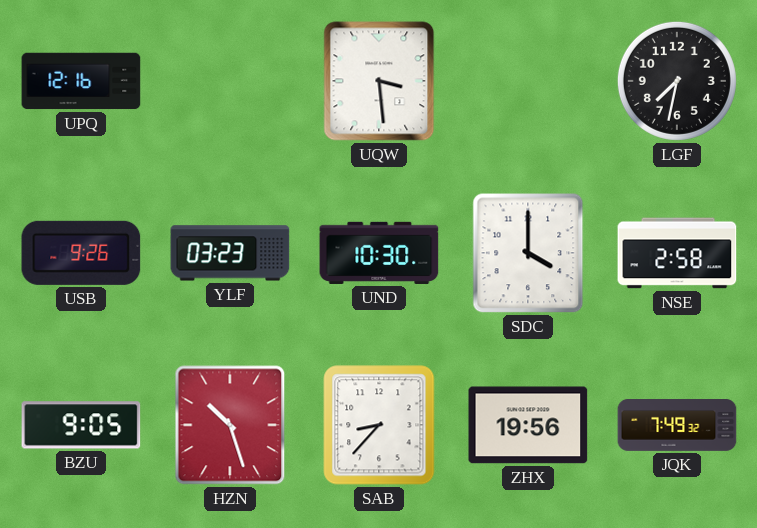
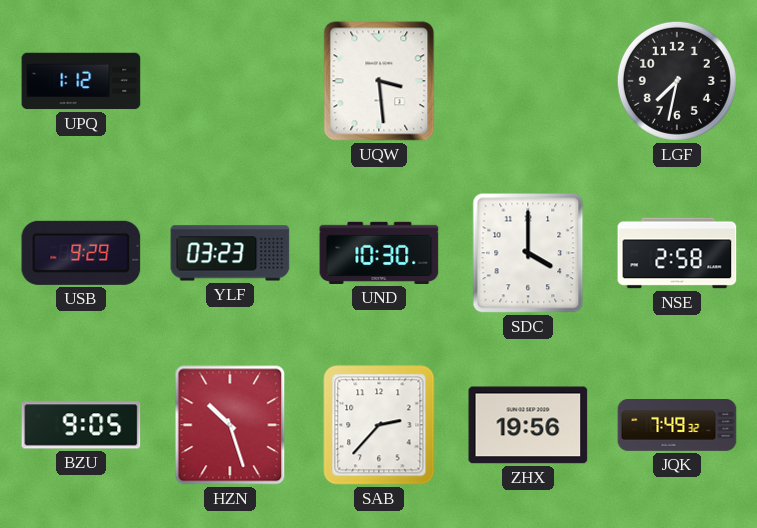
UPQ: 12:16 -> 1:12
USB: 9:26 -> 9:29
SAB: 8:37 -> 2:37
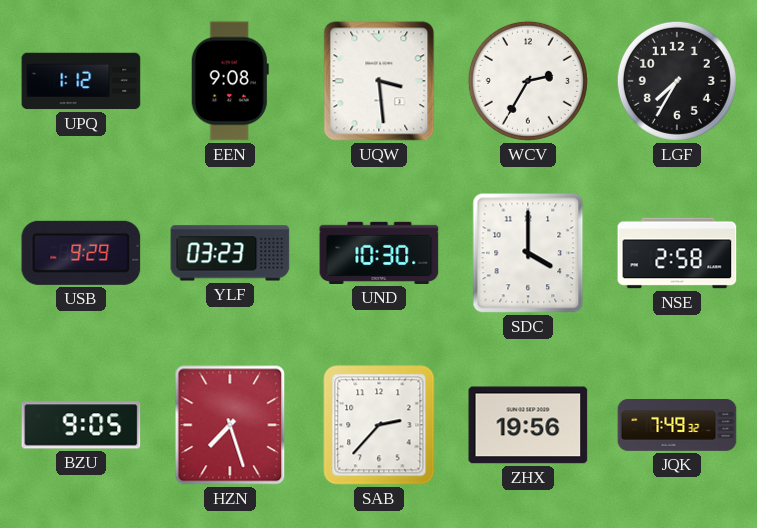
EEN: none -> 9:08
WCV: none -> 2:35
LGF: 7:32 -> 7:35
HZN: 10:27 -> 7:27
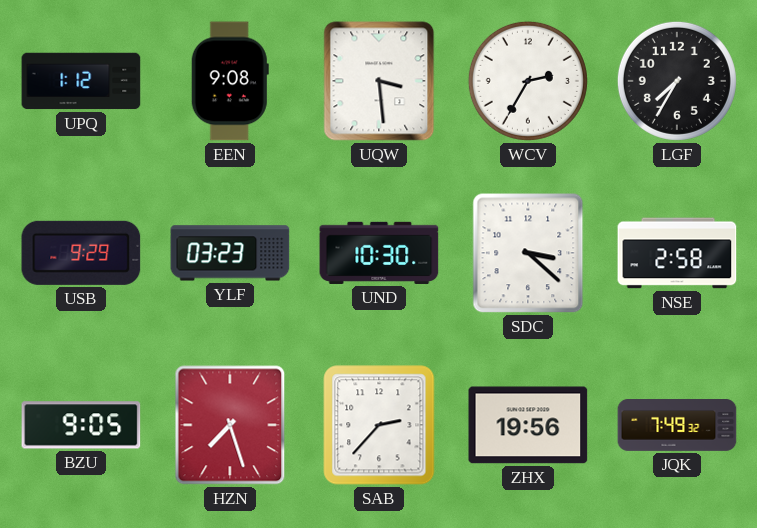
SDC: 4:00 -> 3:22
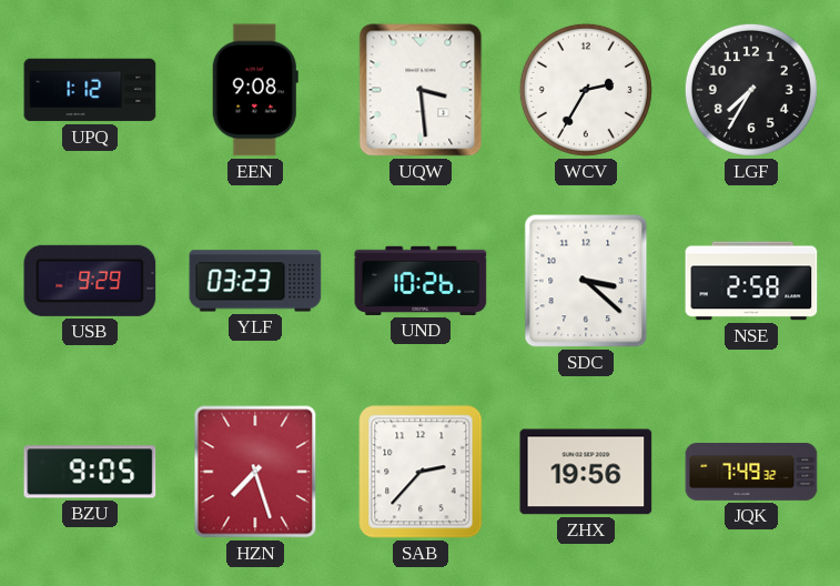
UND: 10:30 -> 10:26
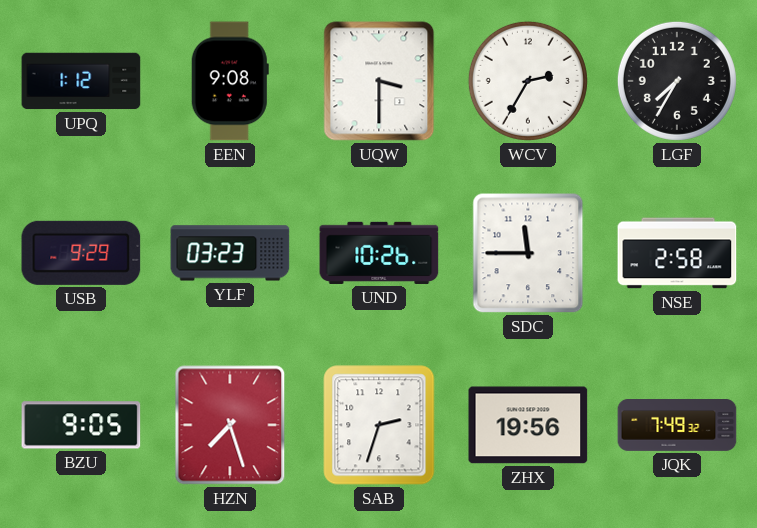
UQW: 3:29 -> 3:30
SDC: 3:22 -> 11:45
SAB: 2:37 -> 2:33
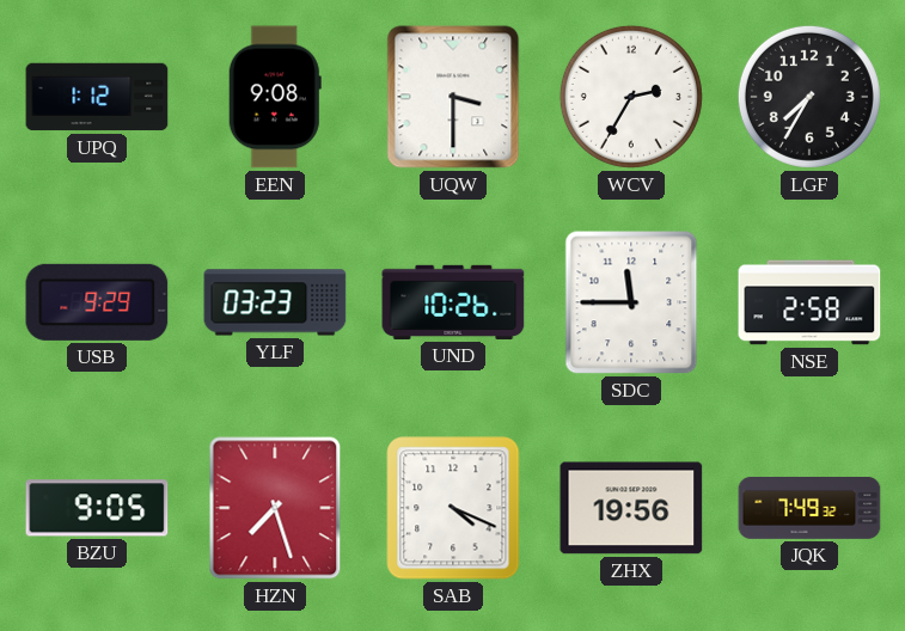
SAB: 2:33 -> 4:19
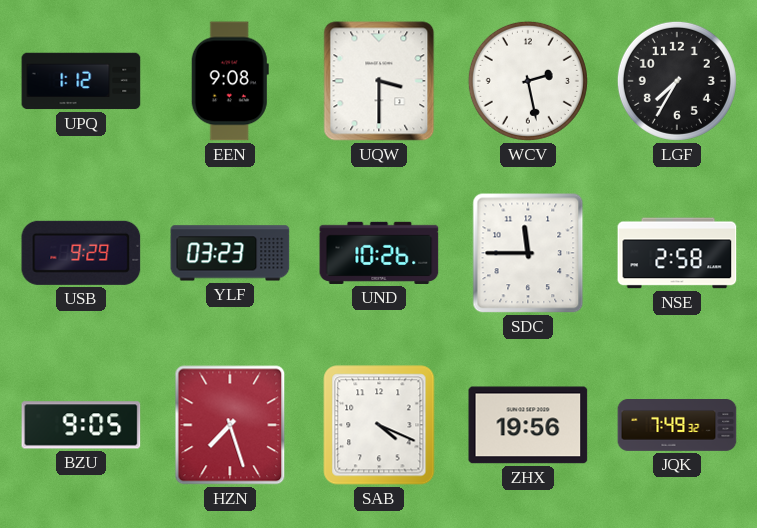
WCV: 2:35 -> 2:28
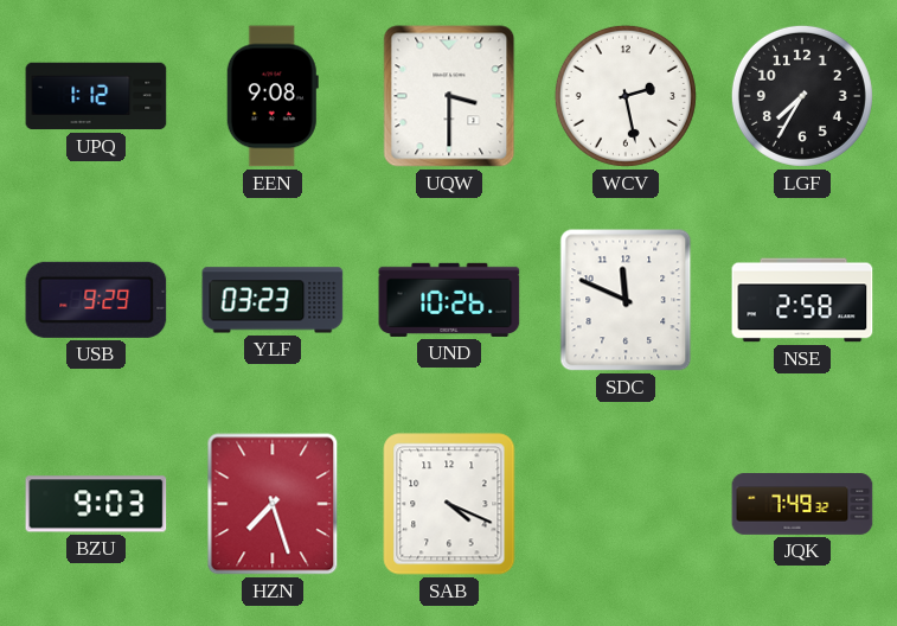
SDC: 11:45 -> 11:49
BZU: 9:05 -> 9:03
ZHX: 19:56 -> none
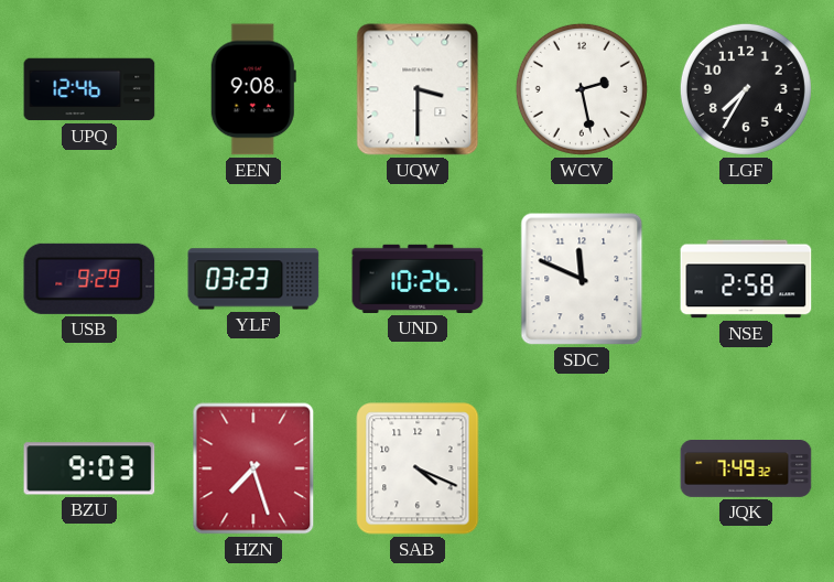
UPQ: 1:12 -> 12:46
